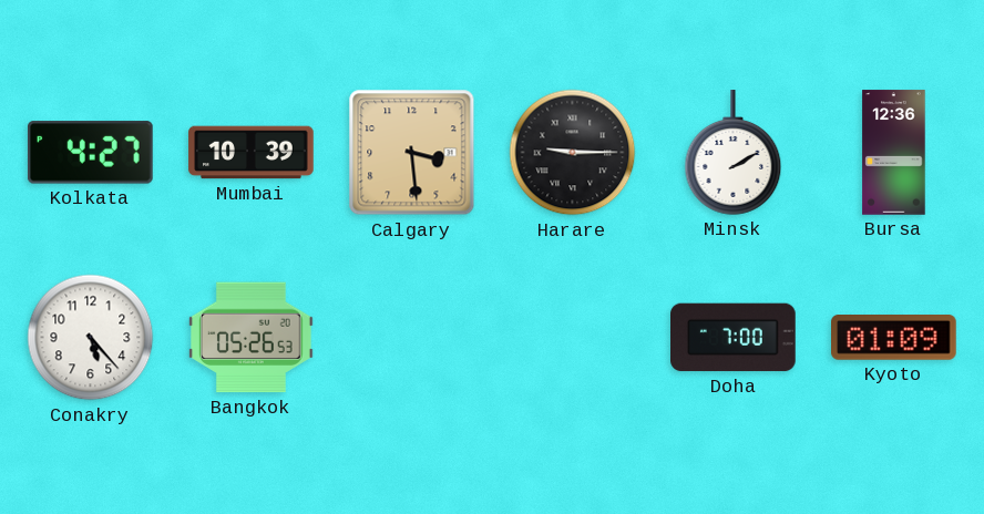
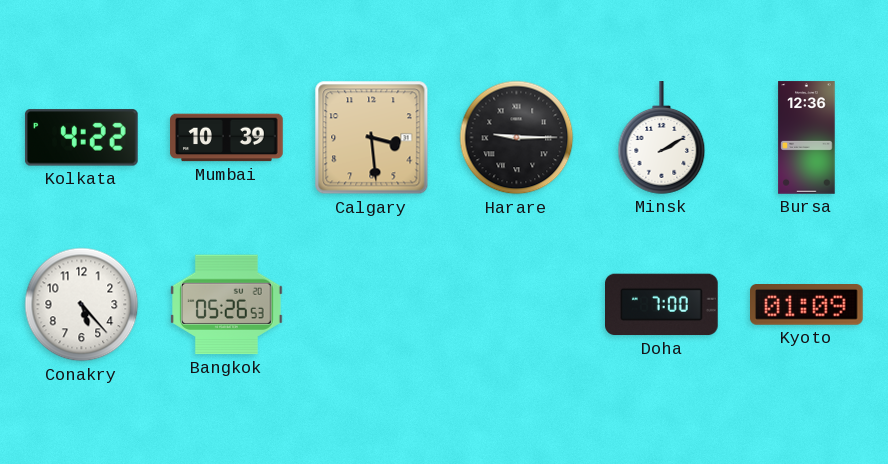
Kolkata: 4:27 -> 4:22
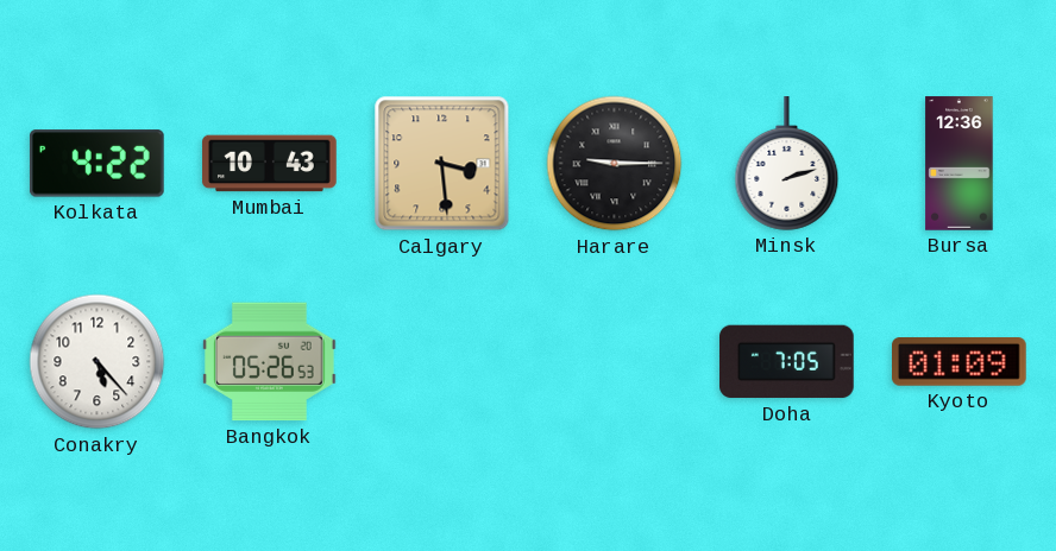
Mumbai: 10:39 -> 10:43
Minsk: 2:10 -> 2:12
Doha: 7:00 -> 7:05
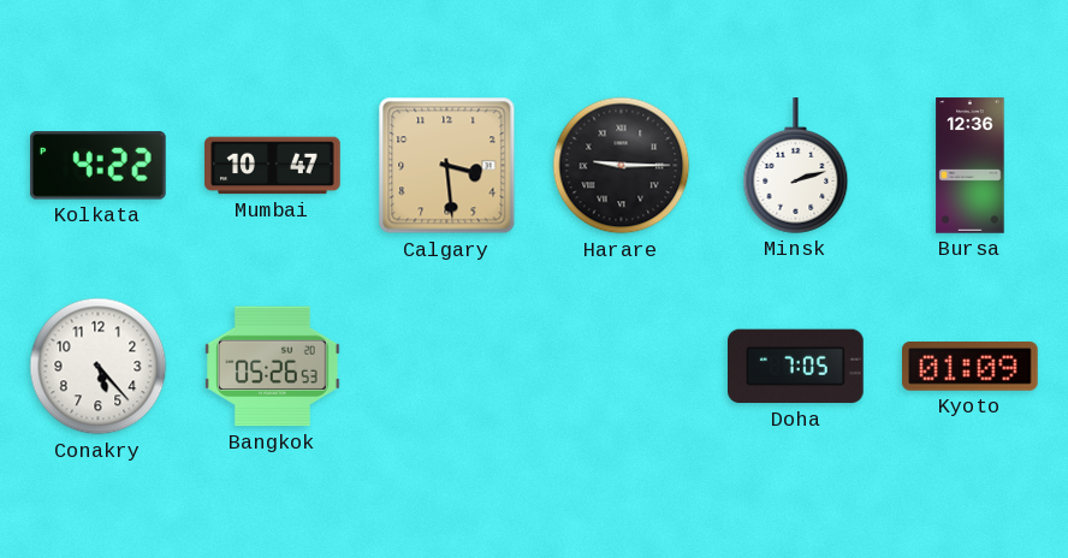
Mumbai: 10:43 -> 10:47
